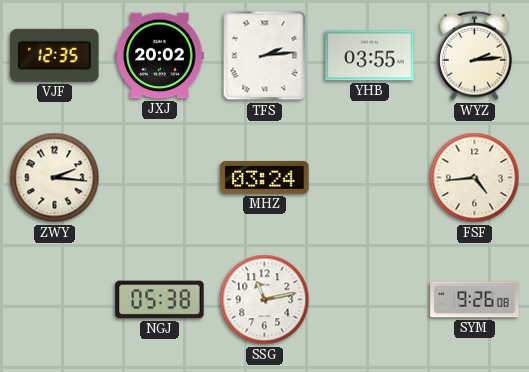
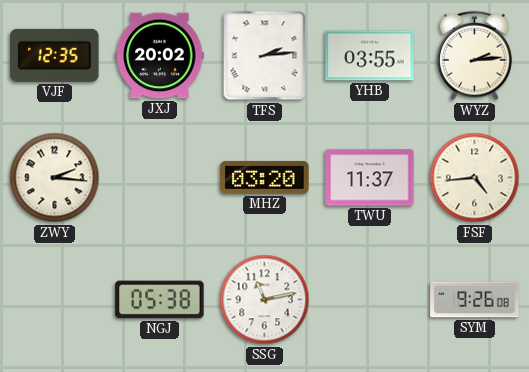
MHZ: 03:24 -> 03:20
TWU: none -> 11:37
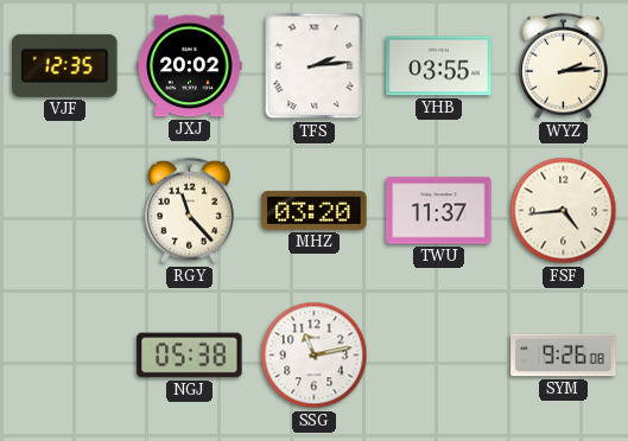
ZWY: 2:16 -> none
RGY: none -> 11:23
